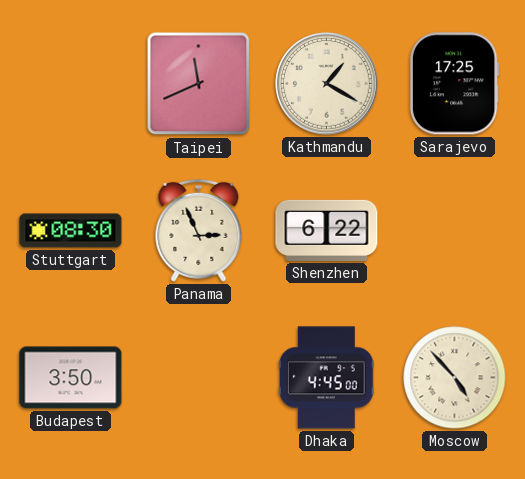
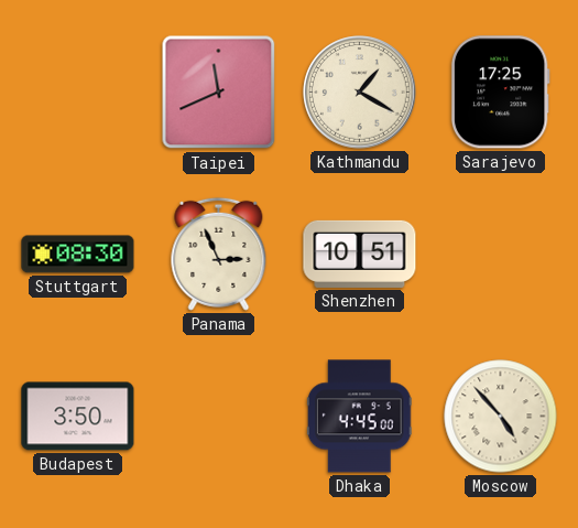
Shenzhen: 6:22 -> 10:51
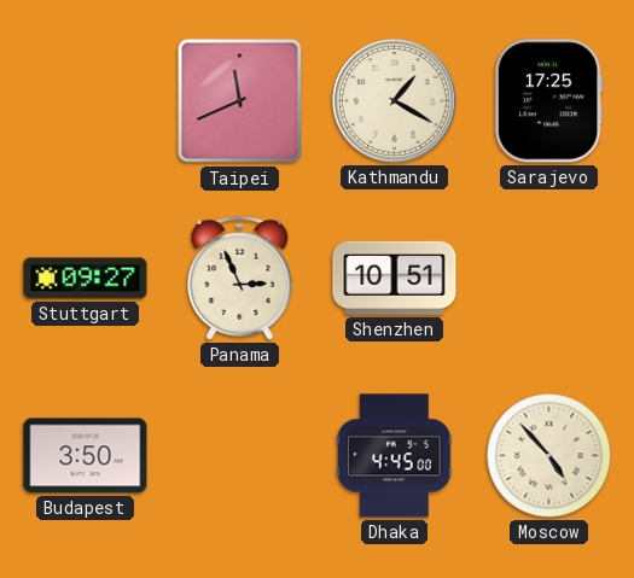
Stuttgart: 08:30 -> 09:27
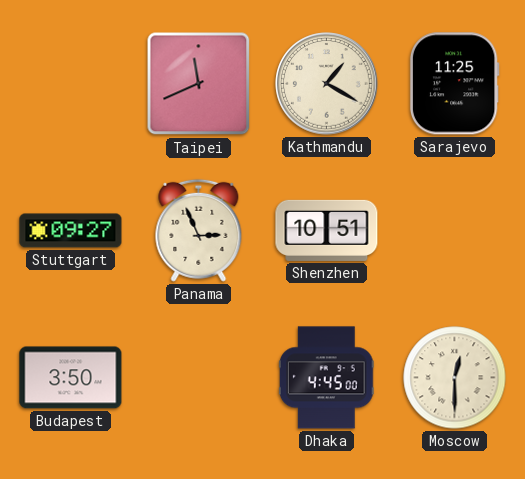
Sarajevo: 17:25 -> 11:25
Moscow: 4:53 -> 12:30
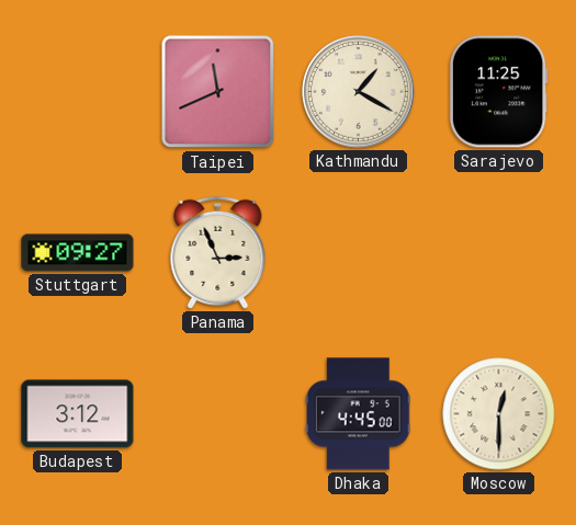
Shenzhen: 10:51 -> none
Budapest: 3:50 -> 3:12
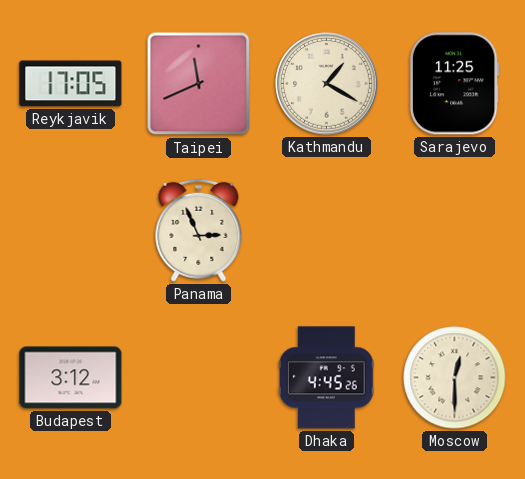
Reykjavik: none -> 17:05
Stuttgart: 09:27 -> none
Dhaka: 4:45:00 -> 4:45:26
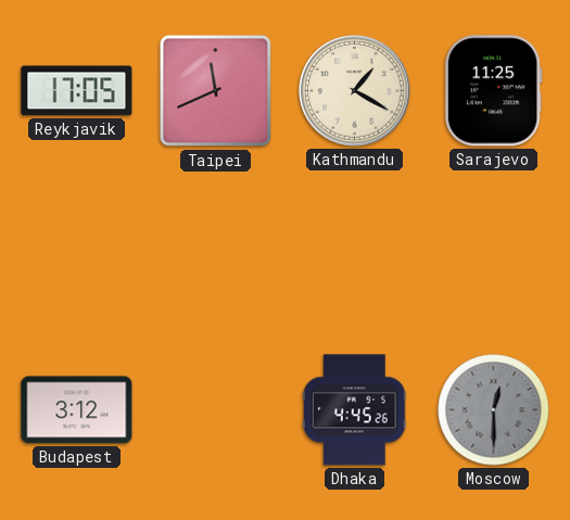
Panama: 2:56 -> none
Moscow dial: cream -> grey
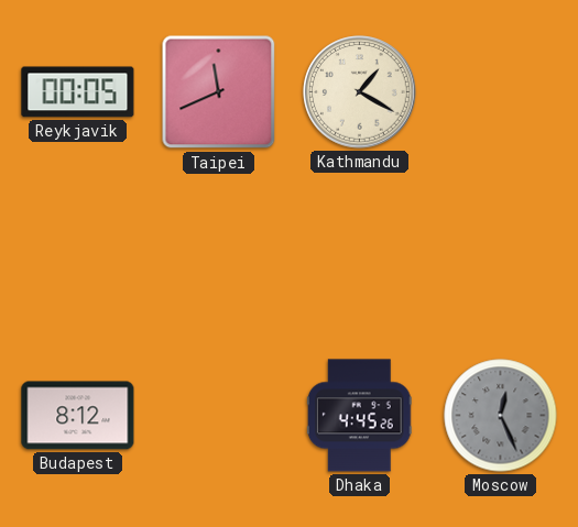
Reykjavik: 17:05 -> 00:05
Sarajevo: 11:25 -> none
Budapest: 3:12 -> 8:12
Moscow: 12:30 -> 12:26
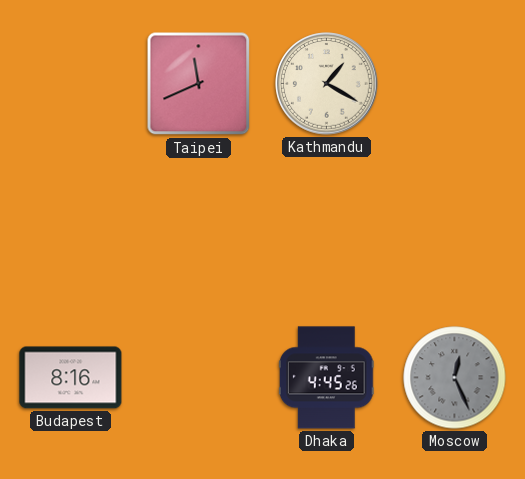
Reykjavik: 00:05 -> none
Budapest: 8:12 -> 8:16
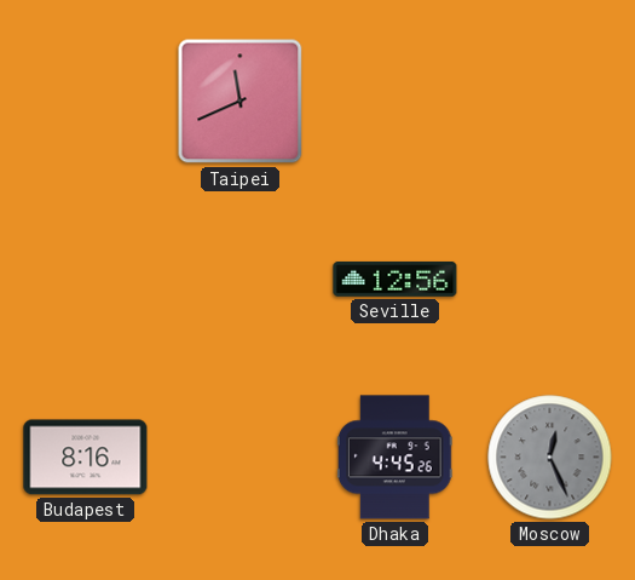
Kathmandu: 1:20 -> none
Seville: none -> 12:56
